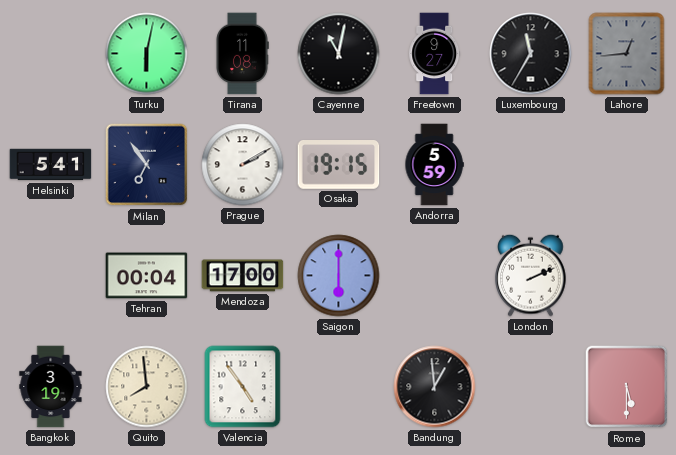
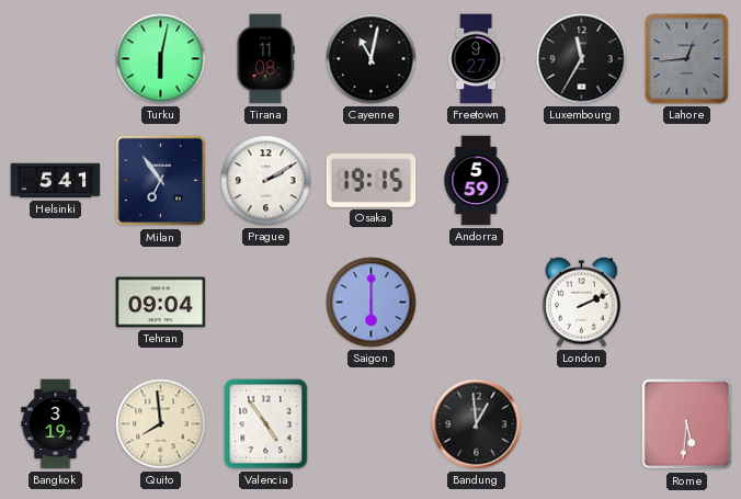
Tehran: 00:04 -> 09:04
Mendoza: 17:00 -> none
Rome: 5:30 -> 5:31
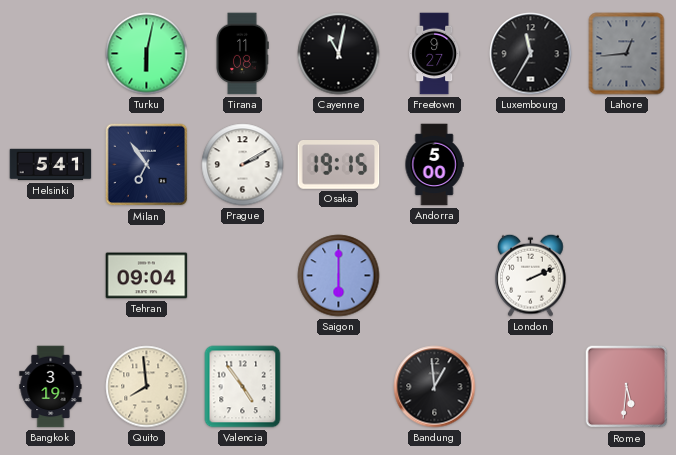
Andorra: 5:59 -> 5:00
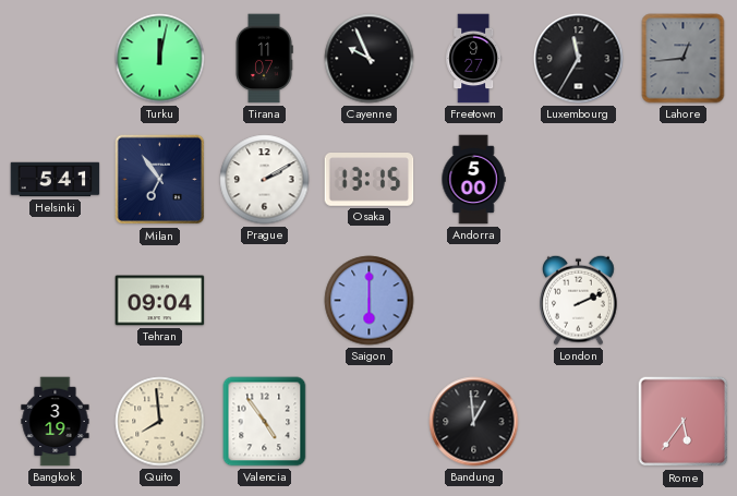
Turku: 6:02 -> 12:02
Tirana: 11:08 -> 11:07
Cayenne: 11:02 -> 9:56
Osaka: 19:15 -> 13:15
Rome: 5:31 -> 5:36
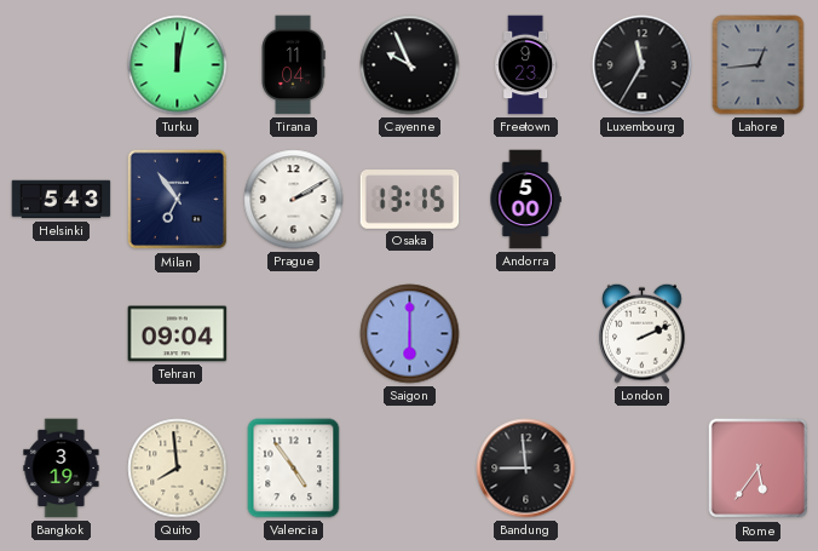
Tirana: 11:07 -> 11:04
Freetown: 9:27 -> 9:23
Helsinki: 5:41 -> 5:43
Bandung: 12:59 -> 8:59
